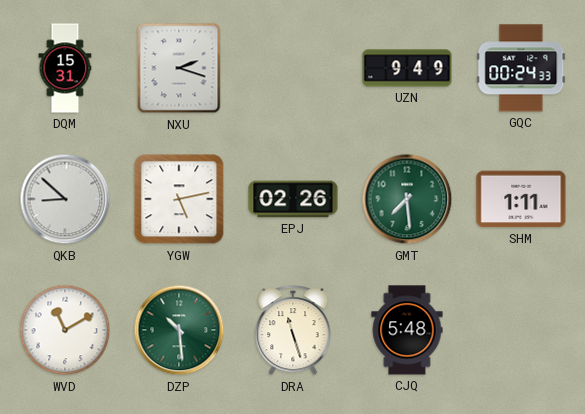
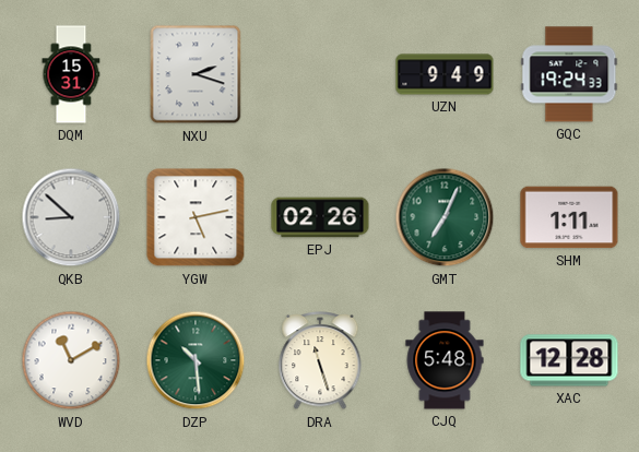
GQC: 00:24 -> 19:24
GMT: 7:29 -> 7:04
XAC: none -> 12:28
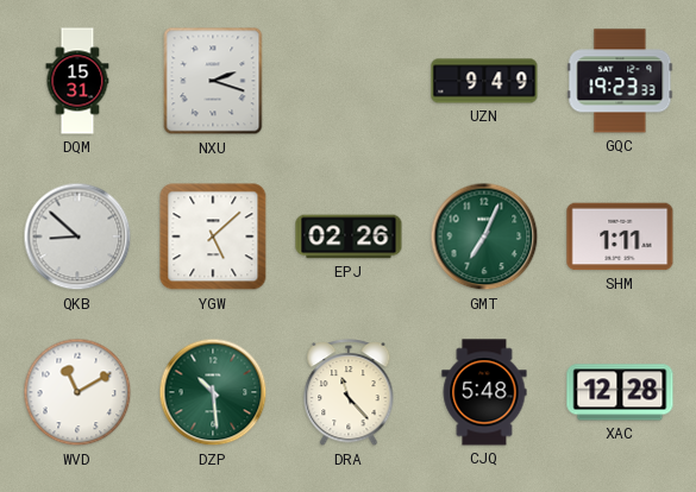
GQC: 19:24 -> 19:23
YGW: 5:13 -> 5:08
DRA: 11:27 -> 11:23
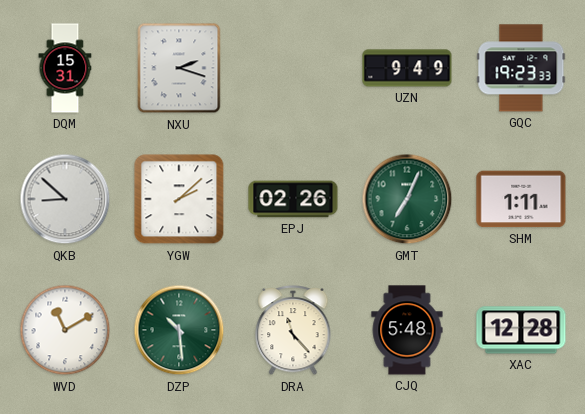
YGW: 5:08 -> 2:08
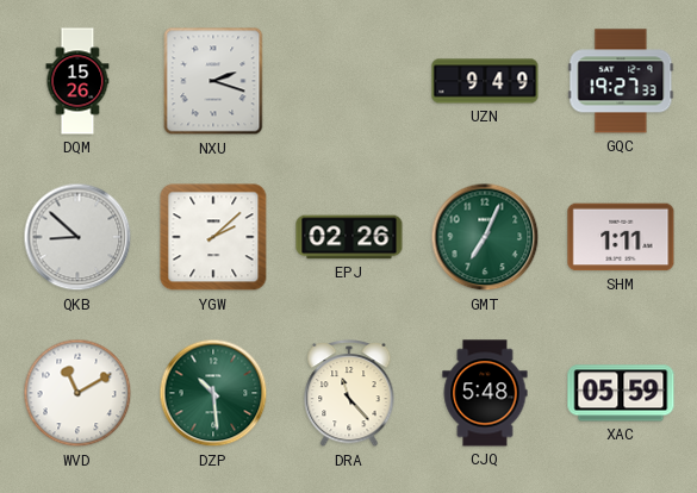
DQM: 15:31 -> 15:26
GQC: 19:23 -> 19:27
XAC: 12:28 -> 05:59
